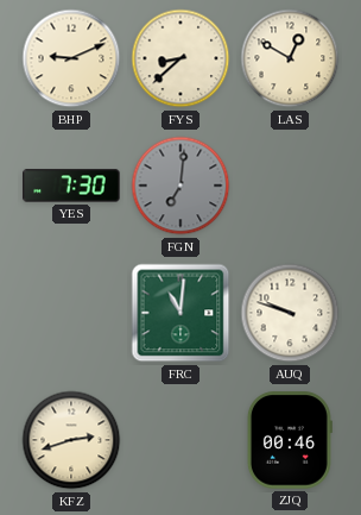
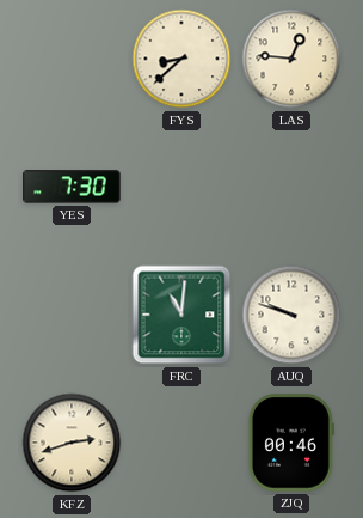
BHP: 9:11 -> none
LAS: 12:50 -> 12:46
FGN: 7:01 -> none
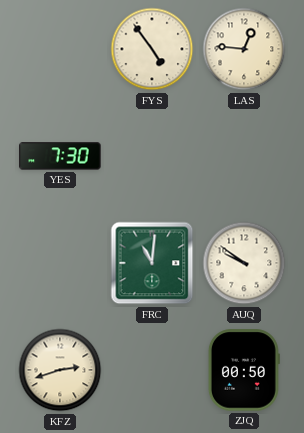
FYS: 8:38 -> 4:54
AUQ: 9:48 -> 9:51
ZJQ: 00:46 -> 00:50
